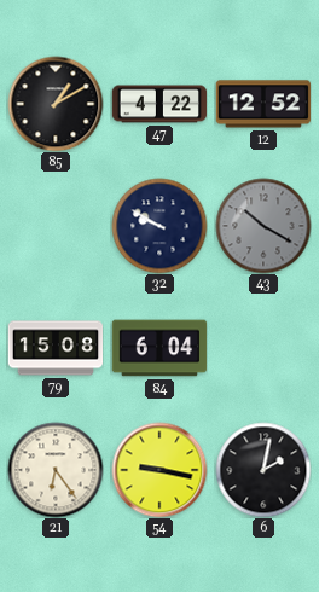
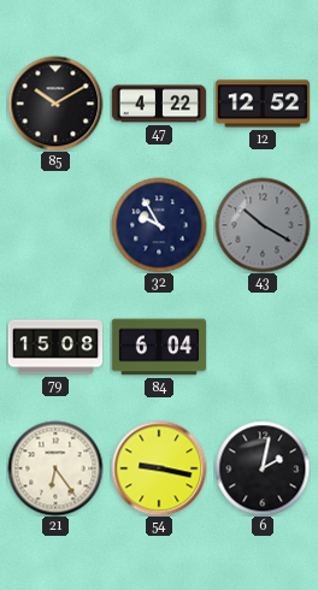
85: 1:10 -> 10:10
32: 9:50 -> 9:55
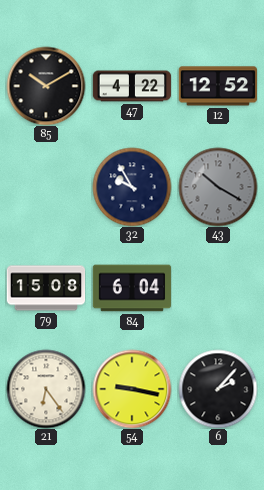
6: 2:02 -> 2:07
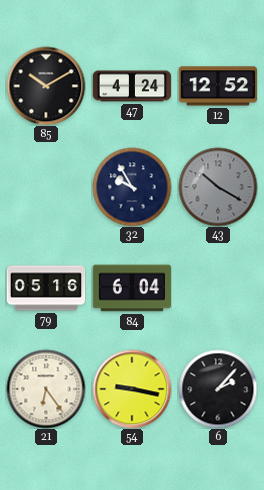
47: 4:22 -> 4:24
79: 15:08 -> 05:16
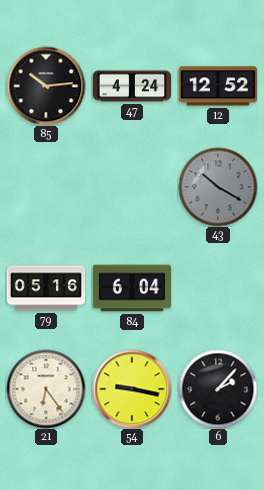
85: 10:10 -> 10:14
32: 9:55 -> none
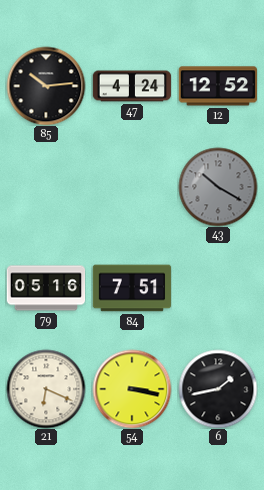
84: 6:04 -> 7:51
21: 6:24 -> 6:19
54: 9:17 -> 3:17
6: 2:07 -> 1:43
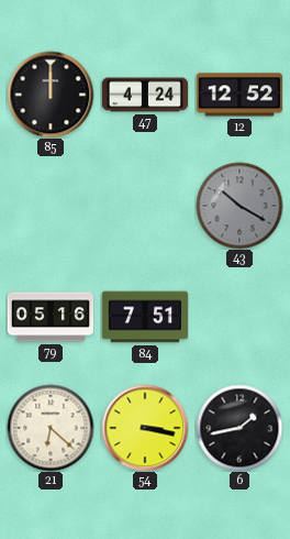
85: 10:14 -> 12:00
21: 6:19 -> 6:22
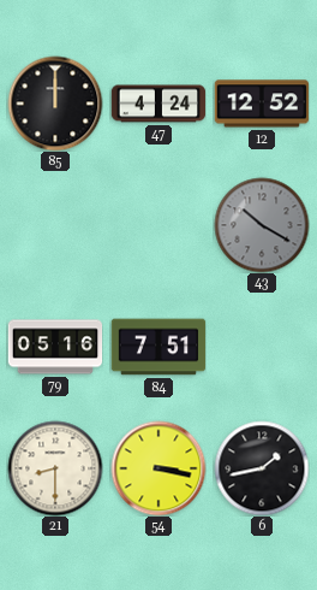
21: 6:22 -> 8:30
